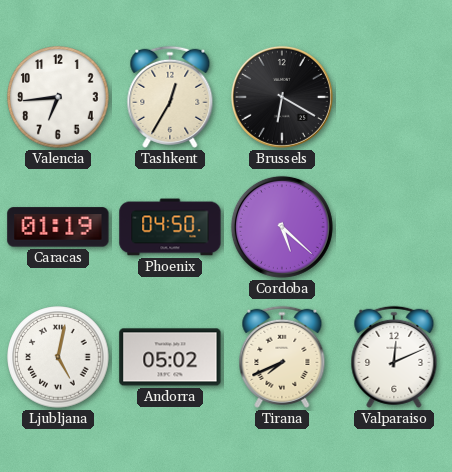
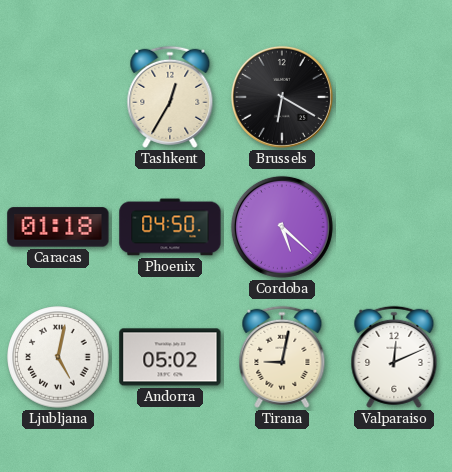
Valencia: 6:44 -> none
Caracas: 01:19 -> 01:18
Tirana: 7:41 -> 9:02
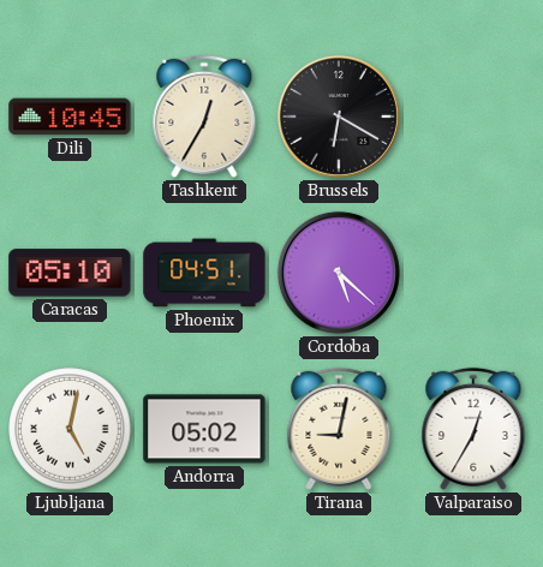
Dili: none -> 10:45
Caracas: 01:18 -> 05:10
Phoenix: 04:50 -> 04:51
Valparaiso: 12:11 -> 12:35
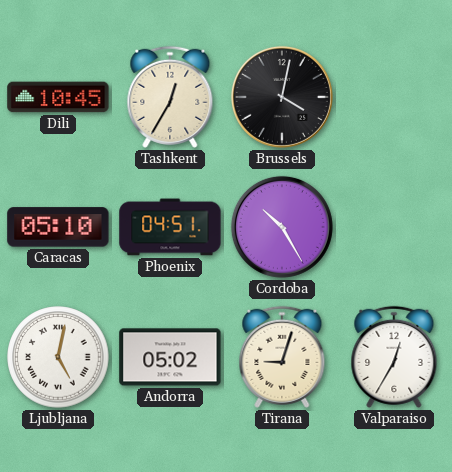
Brussels: 6:20 -> 4:02
Cordoba: 5:22 -> 10:25
Tirana: 9:02 -> 9:03
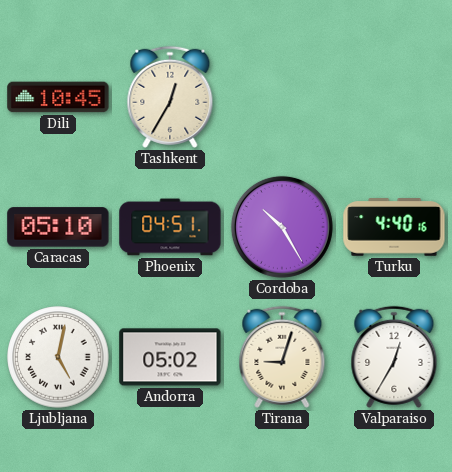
Brussels: 4:02 -> none
Turku: none -> 4:40
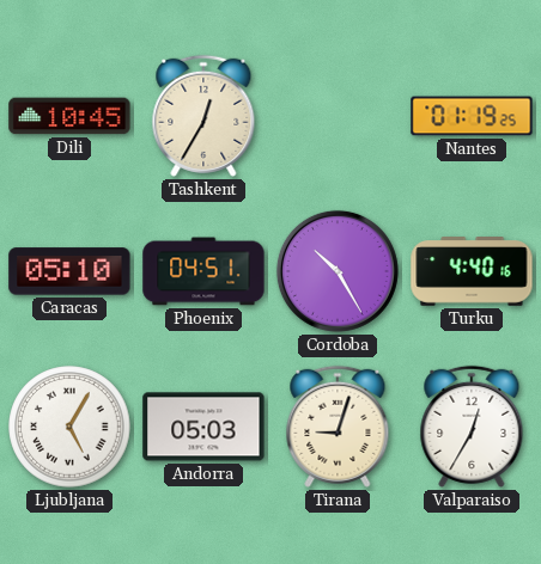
Nantes: none -> 01:19
Ljubljana: 5:02 -> 5:05
Andorra: 05:02 -> 05:03
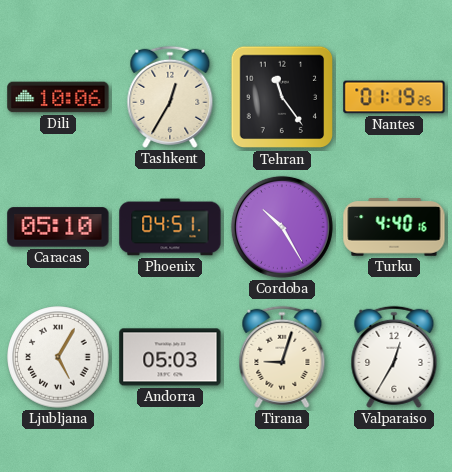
Dili: 10:45 -> 10:06
Tehran: none -> 11:24
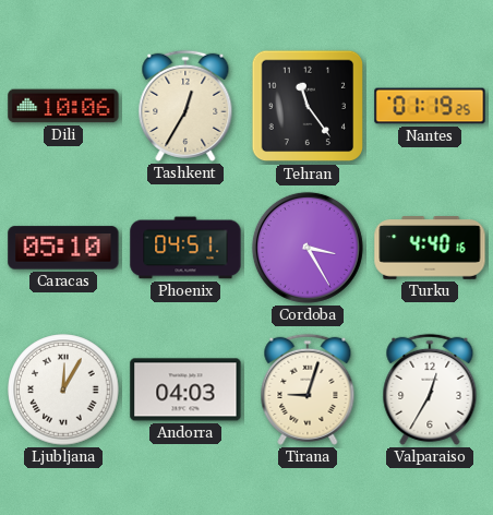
Cordoba: 10:25 -> 3:25
Ljubljana: 5:05 -> 12:05
Andorra: 05:03 -> 04:03
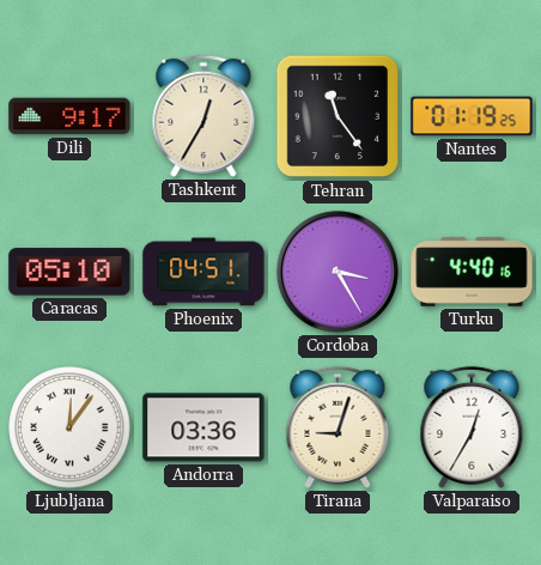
Dili: 10:06 -> 9:17
Ljubljana: 12:05 -> 12:06
Andorra: 04:03 -> 03:36
